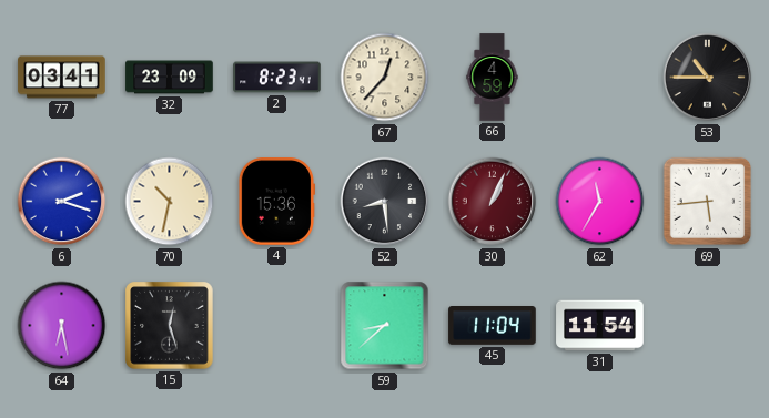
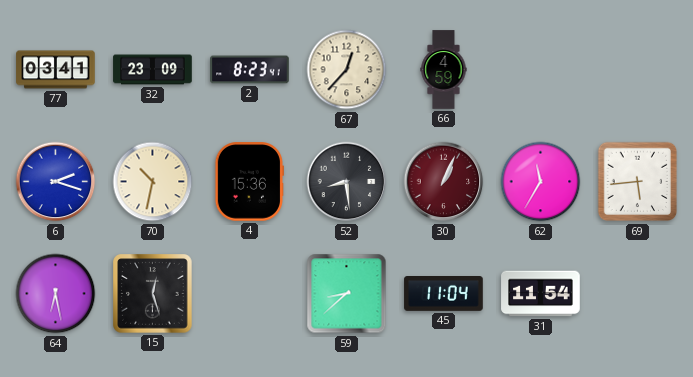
53: 10:45 -> none
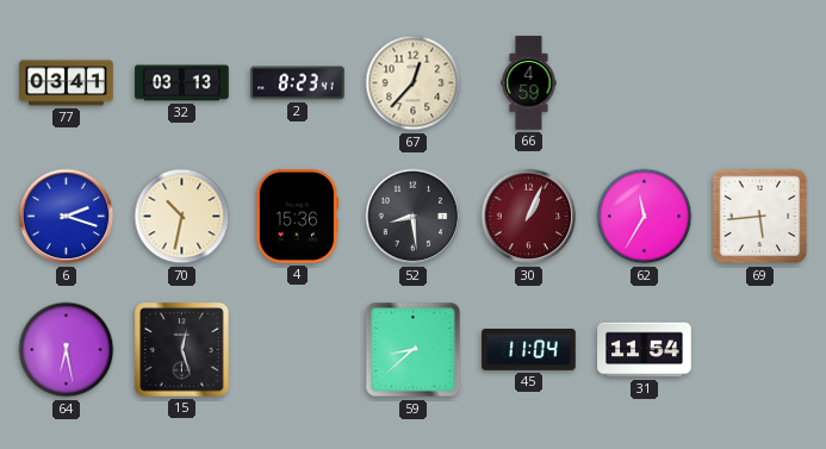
32: 23:09 -> 03:13
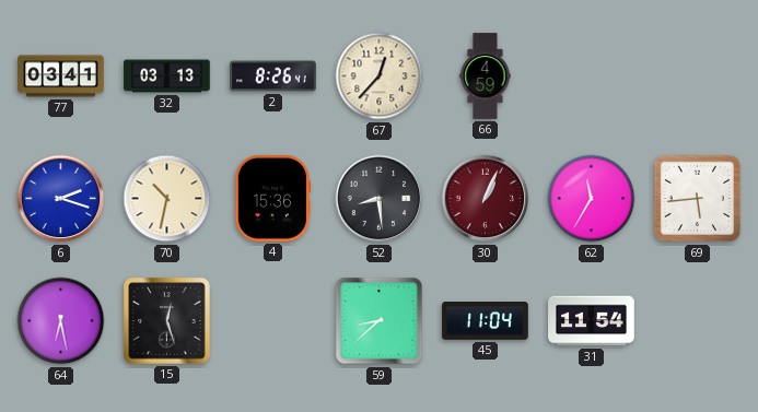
2: 8:23 -> 8:26
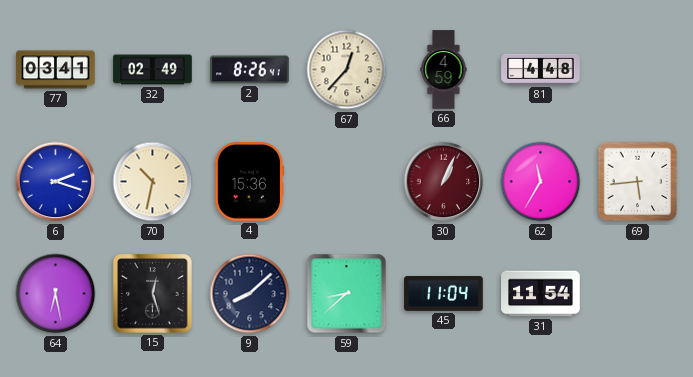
32: 03:13 -> 02:49
81: none -> 4:48
52: 8:29 -> none
9: none -> 8:08
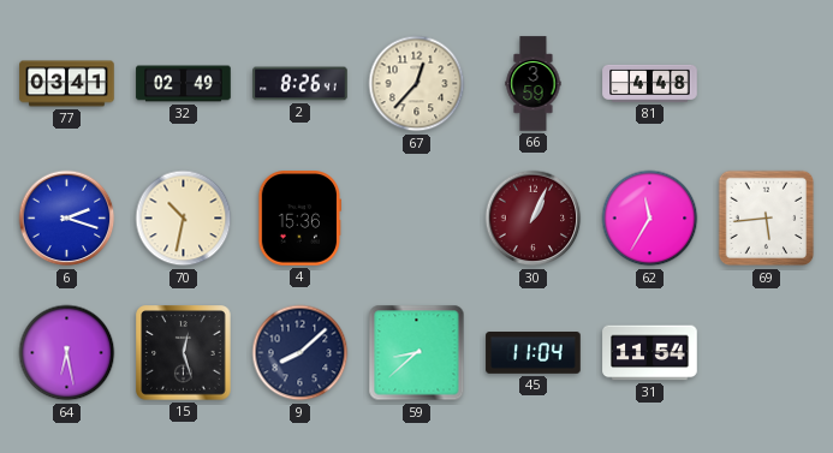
66: 4:59 -> 3:59
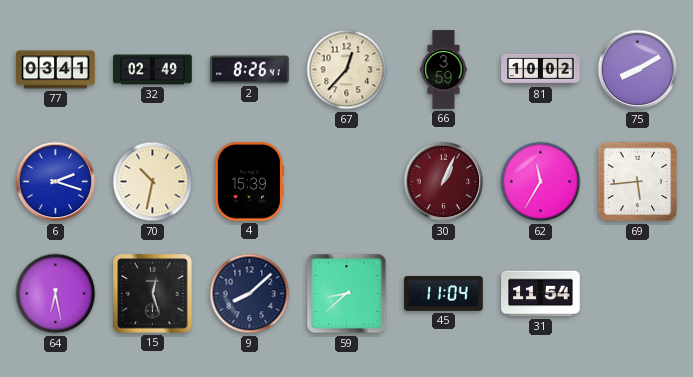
81: 4:48 -> 10:02
75: none -> 8:10
4: 15:36 -> 15:39
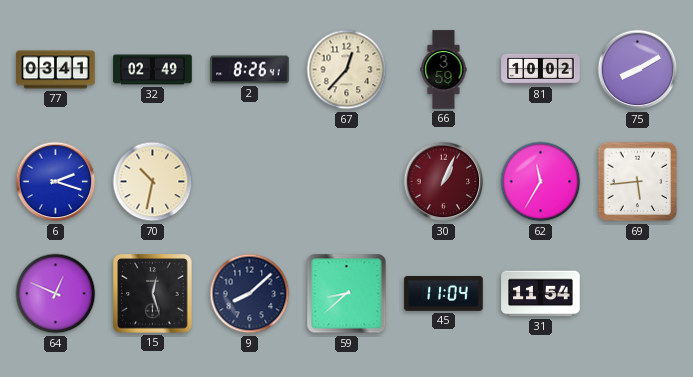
4: 15:39 -> none
64: 6:28 -> 12:49
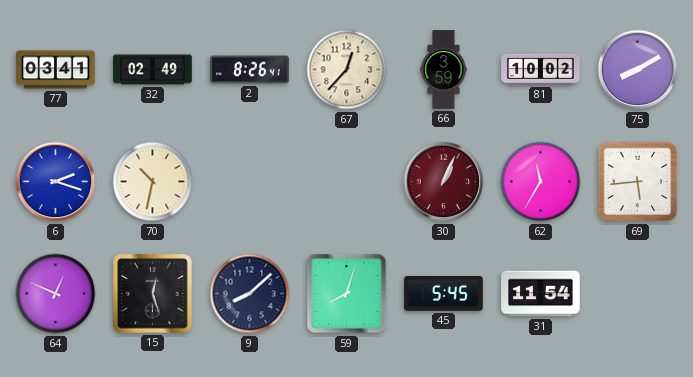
59: 8:38 -> 8:03
45: 11:04 -> 5:45
